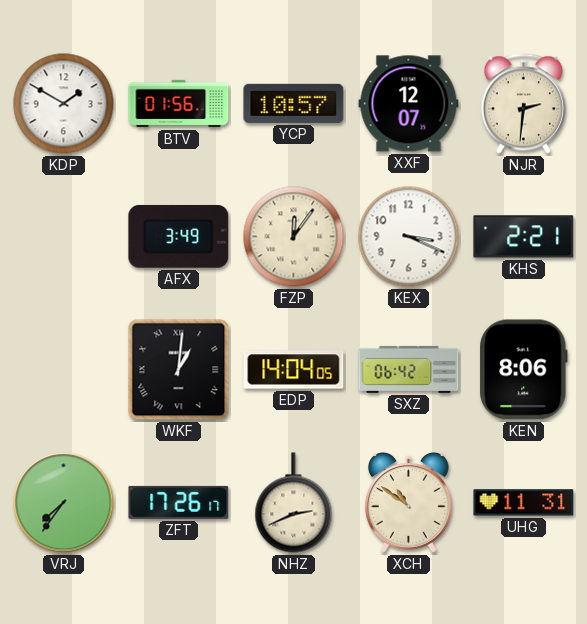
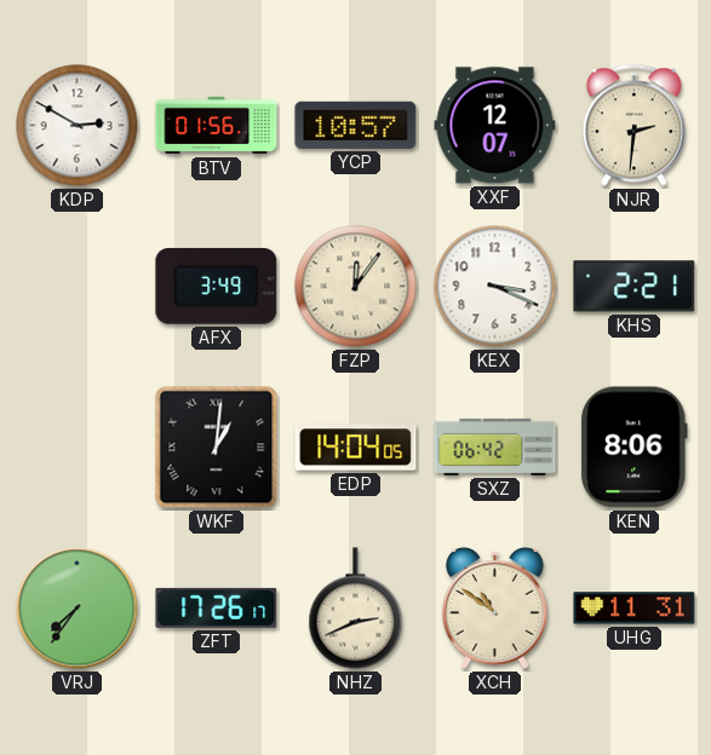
KDP: 1:50 -> 2:50
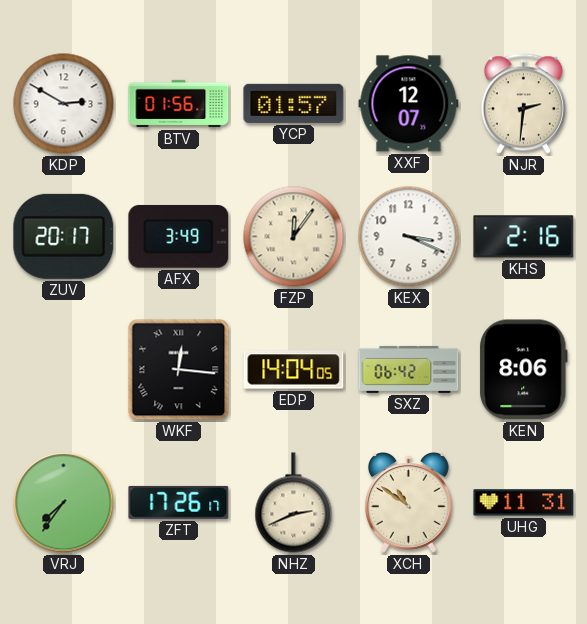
YCP: 10:57 -> 01:57
ZUV: none -> 20:17
KHS: 2:21 -> 2:16
WKF: 1:01 -> 12:16
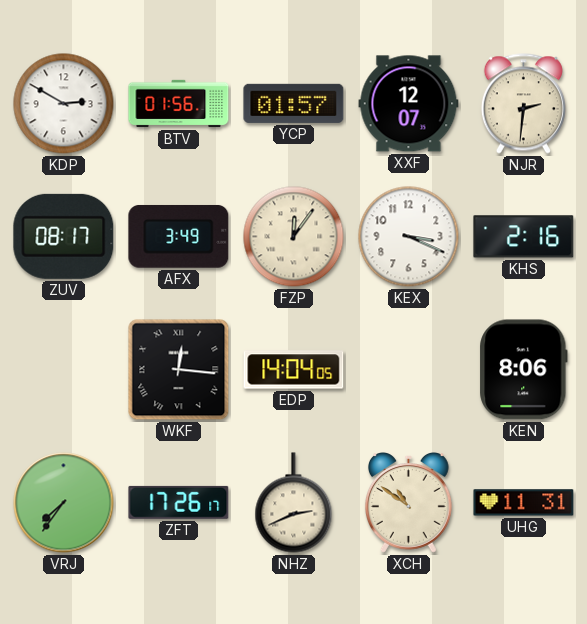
ZUV: 20:17 -> 08:17
SXZ: 06:42 -> none
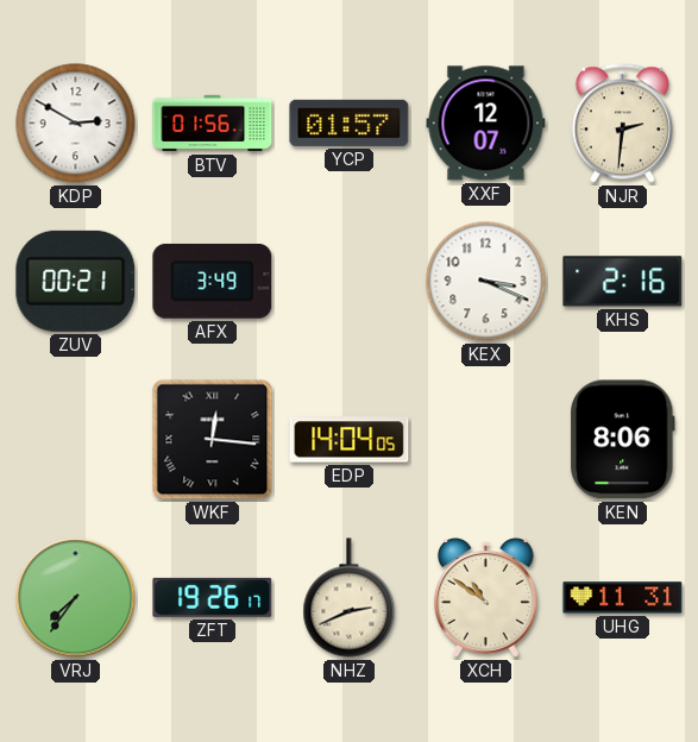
ZUV: 08:17 -> 00:21
FZP: 12:06 -> none
ZFT: 17:26 -> 19:26
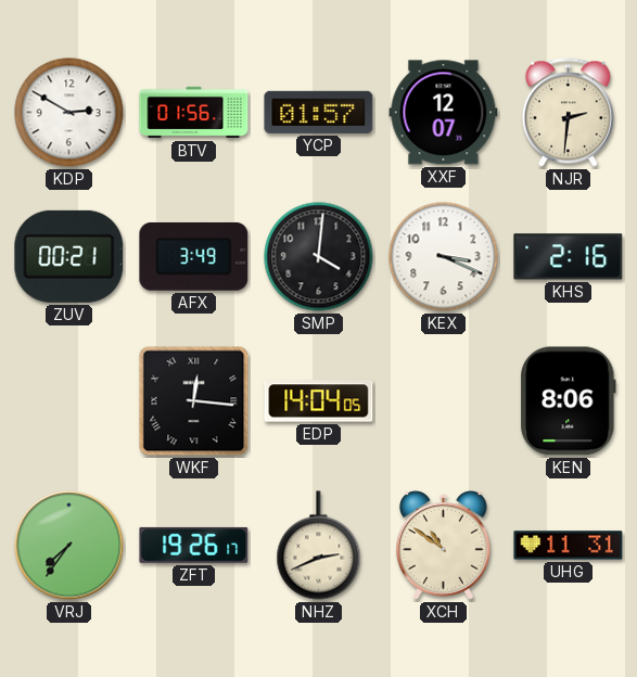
SMP: none -> 4:01
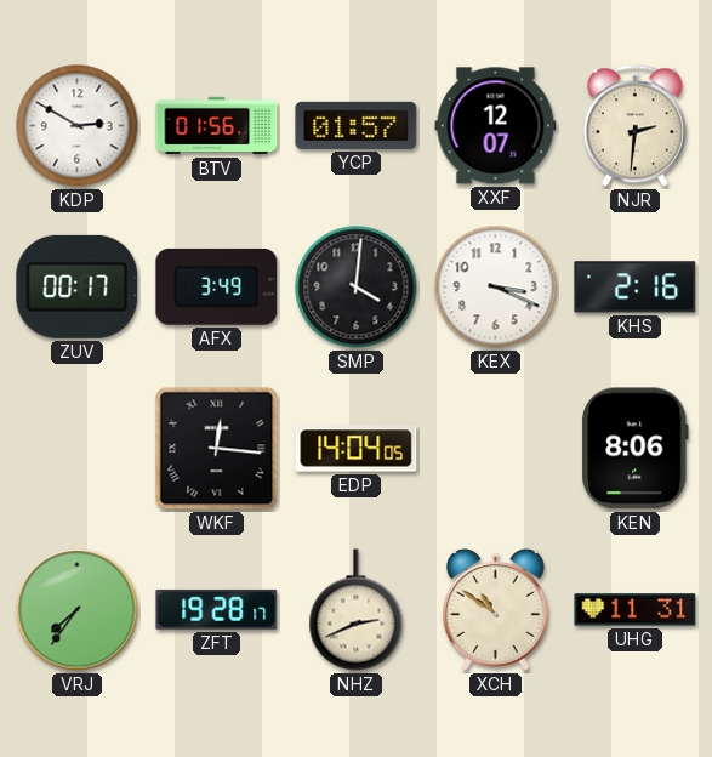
ZUV: 00:21 -> 00:17
ZFT: 19:26 -> 19:28
